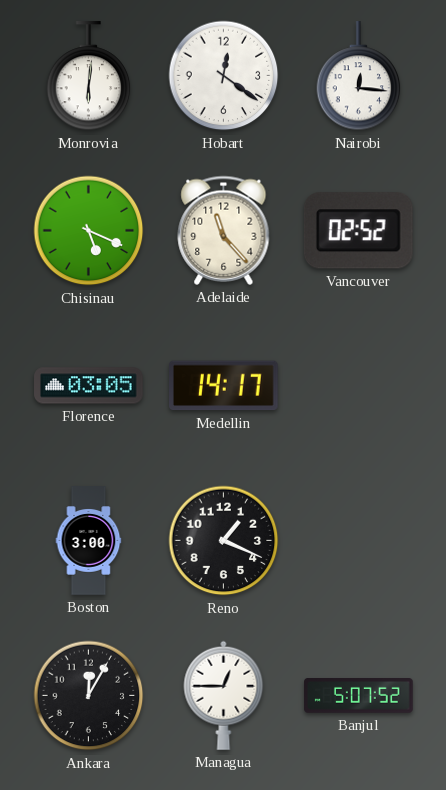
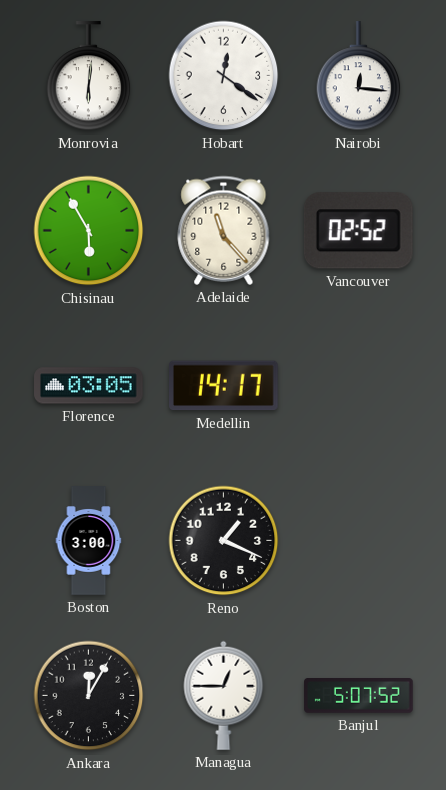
Chisinau: 5:19 -> 5:55
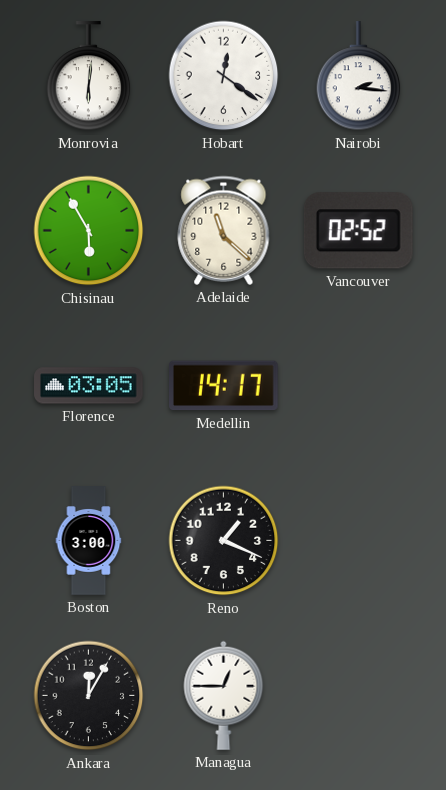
Nairobi: 12:16 -> 2:16
Adelaide: 11:23 -> 11:22
Banjul: 5:07 -> none
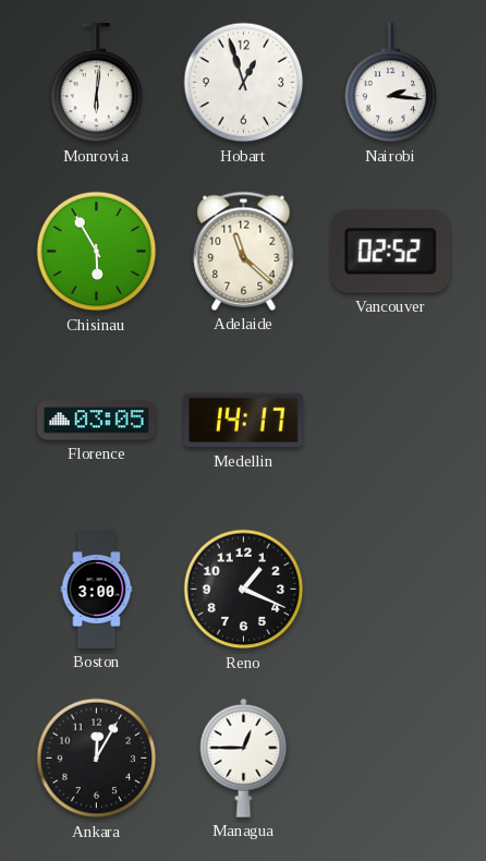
Hobart: 12:21 -> 12:57
